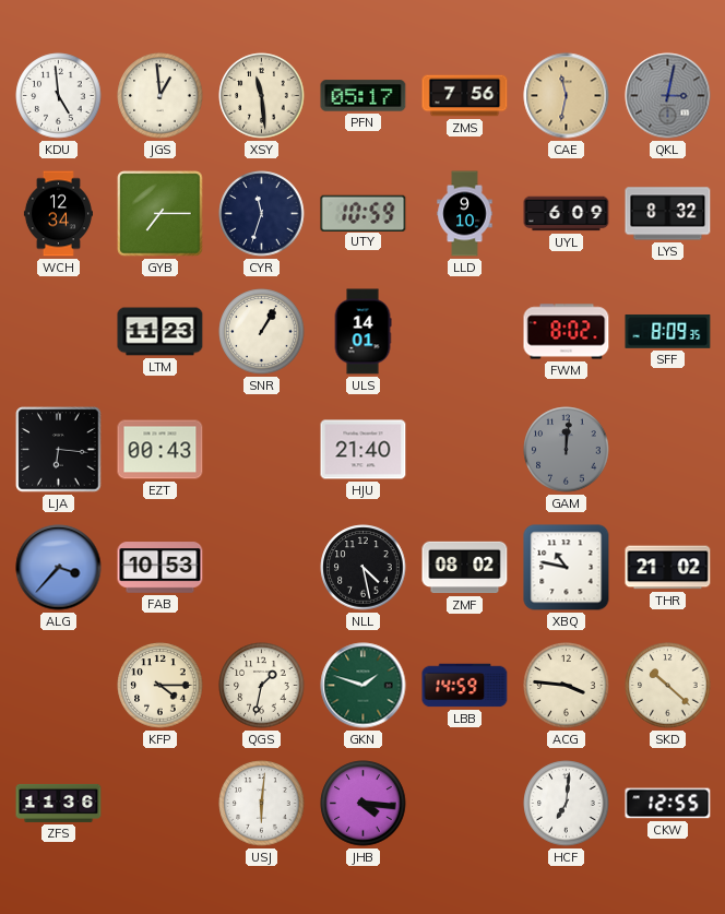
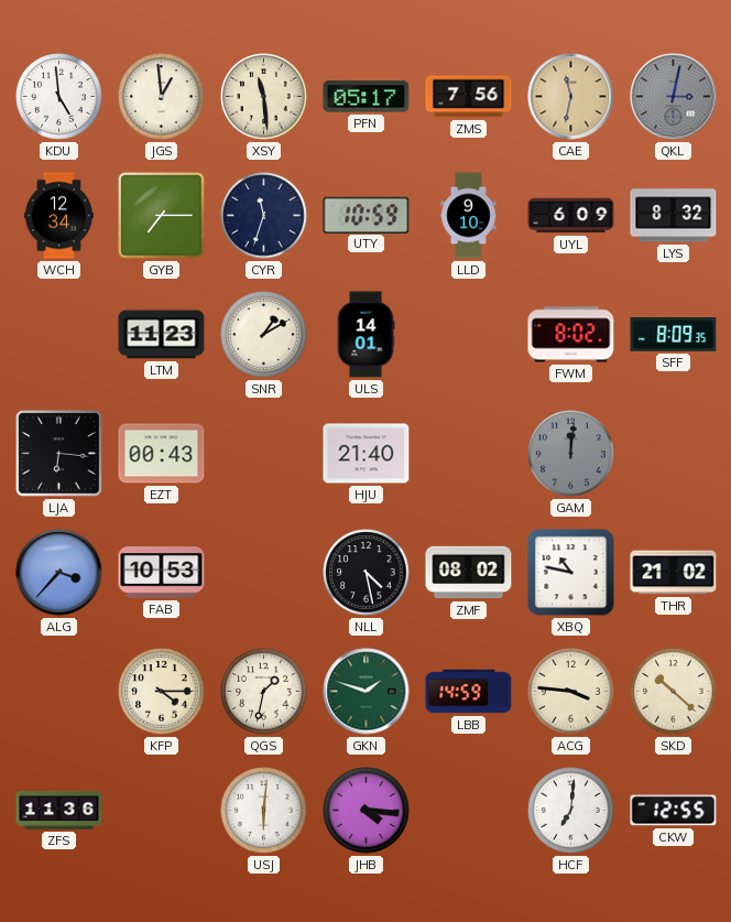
SNR: 1:05 -> 1:10
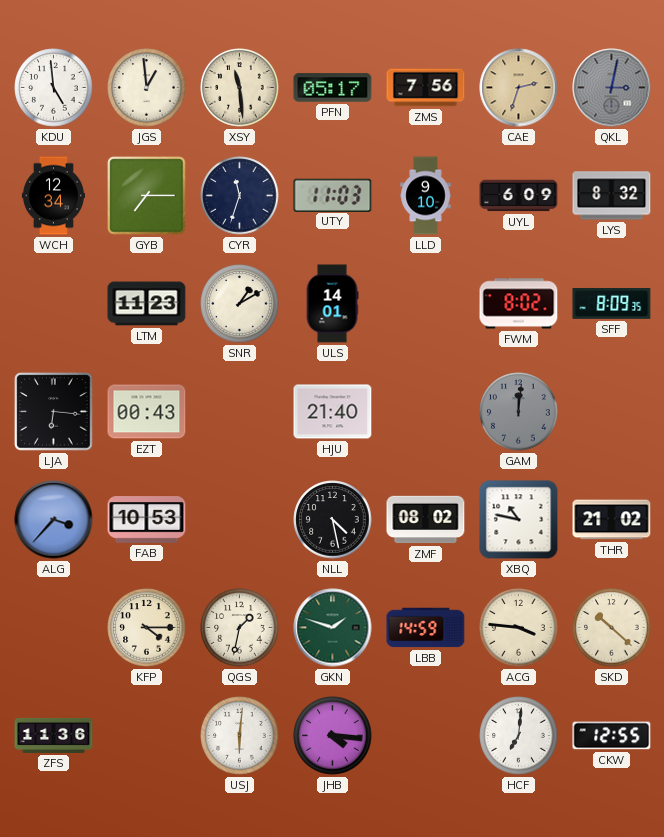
CAE: 11:32 -> 2:33
UTY: 10:59 -> 11:03
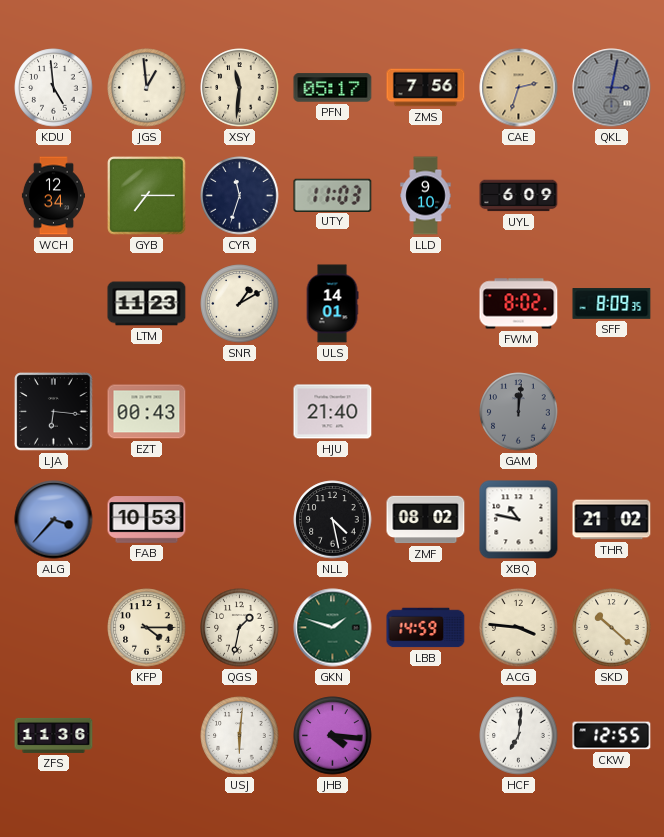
XSY: 11:29 -> 11:31
LYS: 8:32 -> none
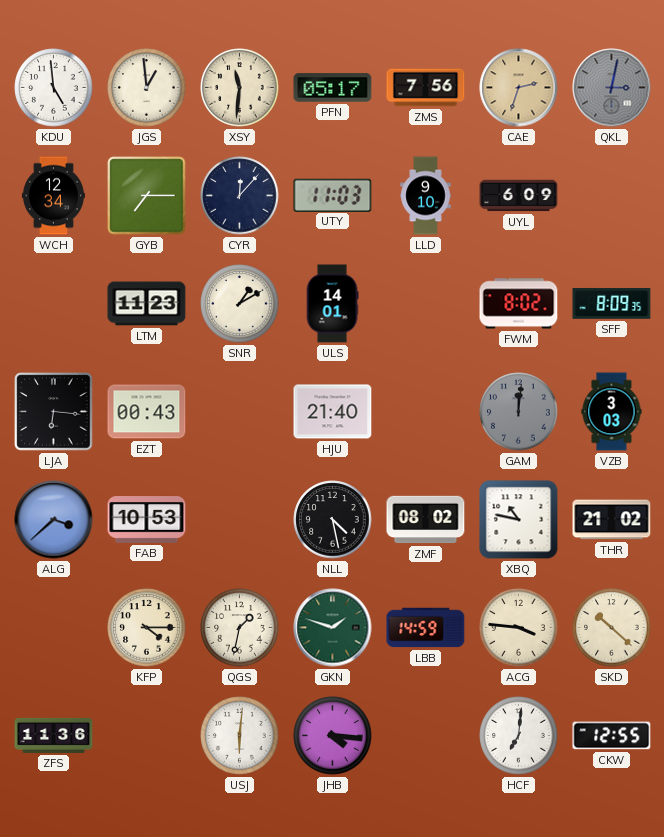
CYR: 11:33 -> 12:07
VZB: none -> 3:03
ALG: 3:37 -> 3:38
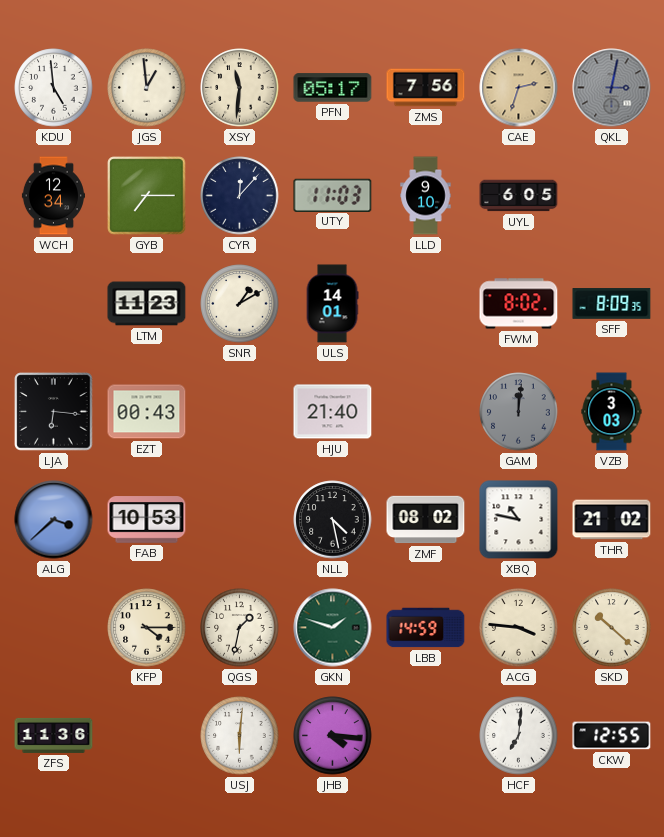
UYL: 6:09 -> 6:05
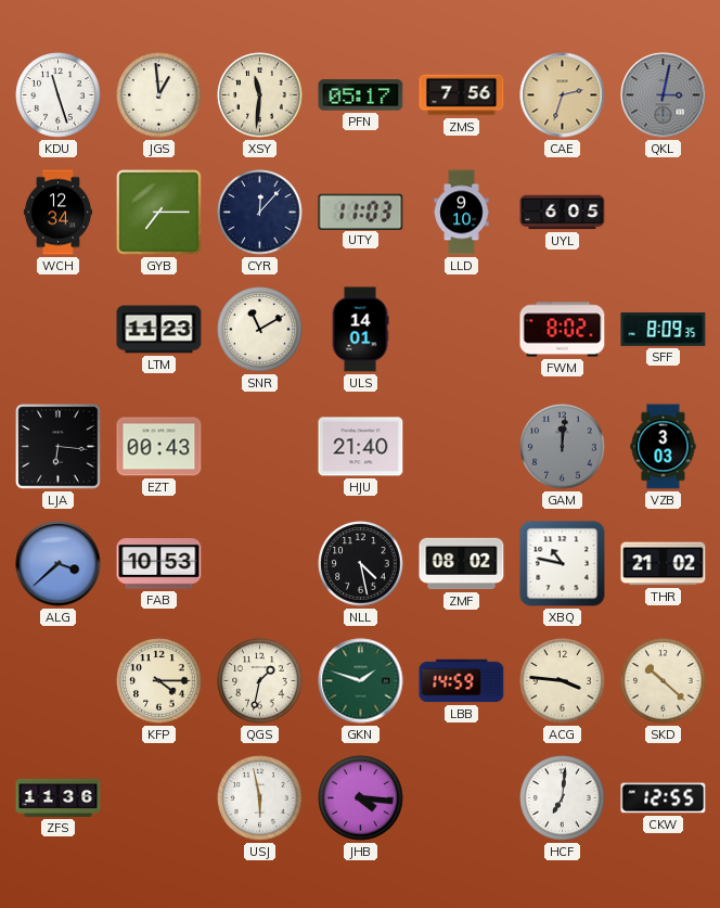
KDU: 4:59 -> 11:27
SNR: 1:10 -> 11:10
USJ: 6:01 -> 5:58
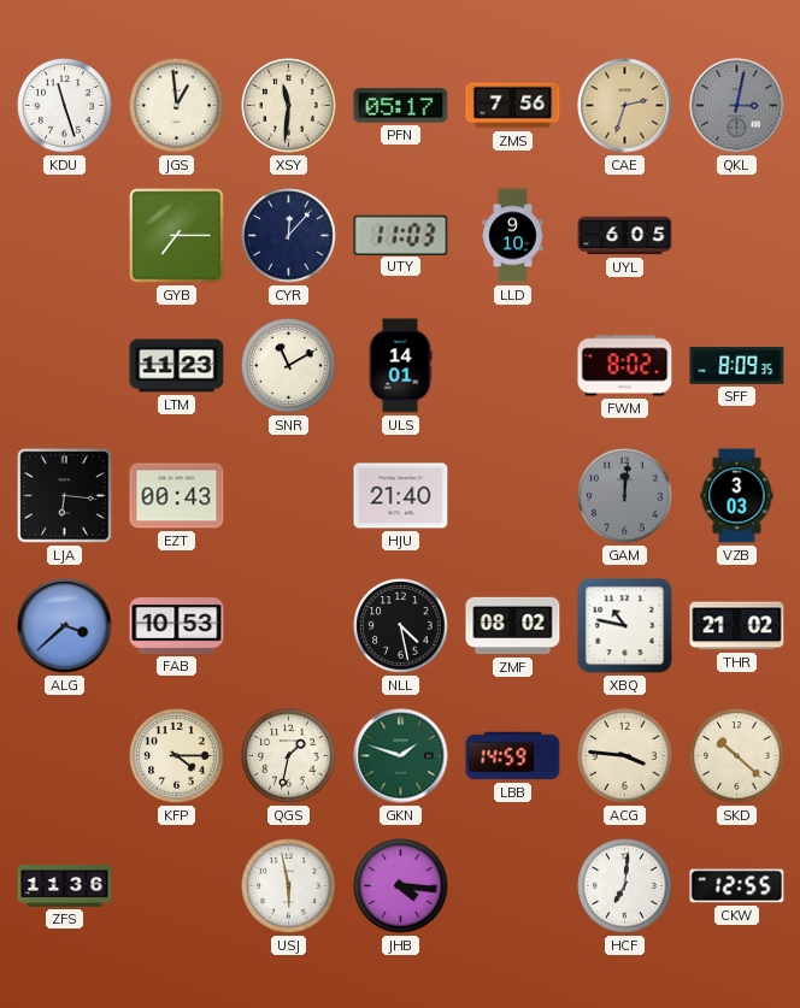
WCH: 12:34 -> none
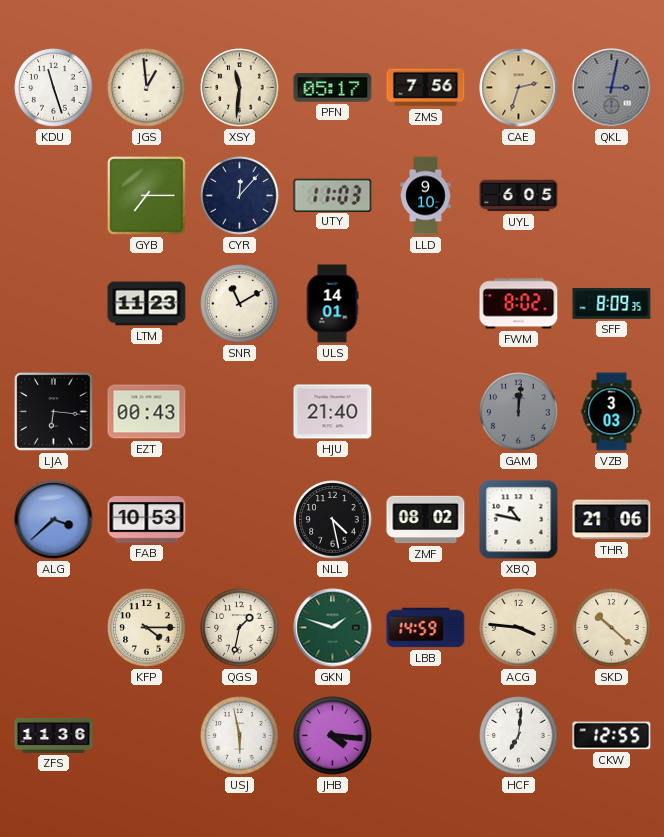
THR: 21:02 -> 21:06
